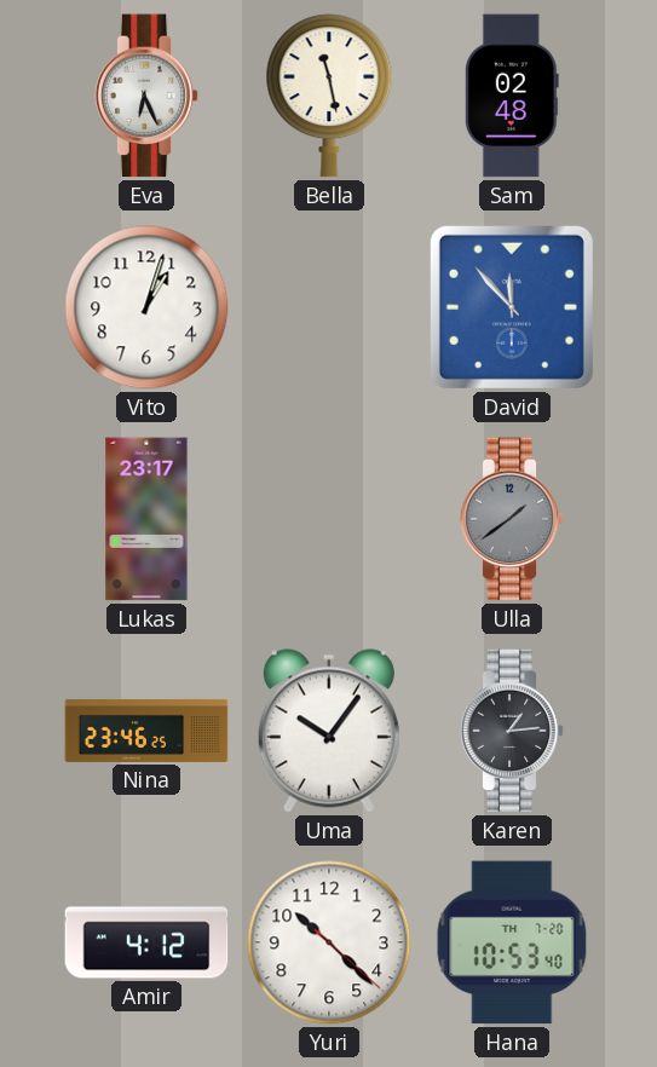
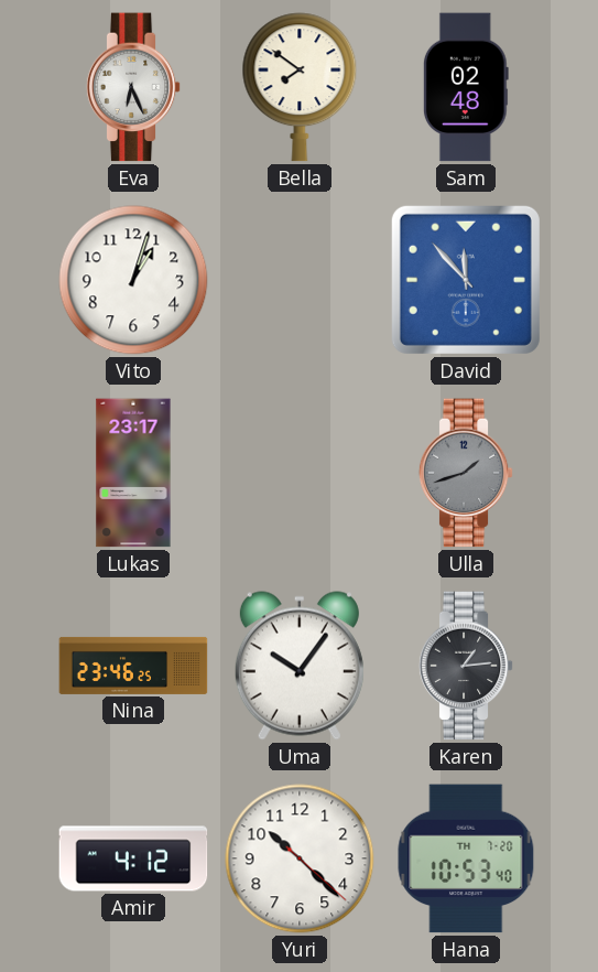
Bella: 11:28 -> 7:51
Ulla: 1:39 -> 1:42
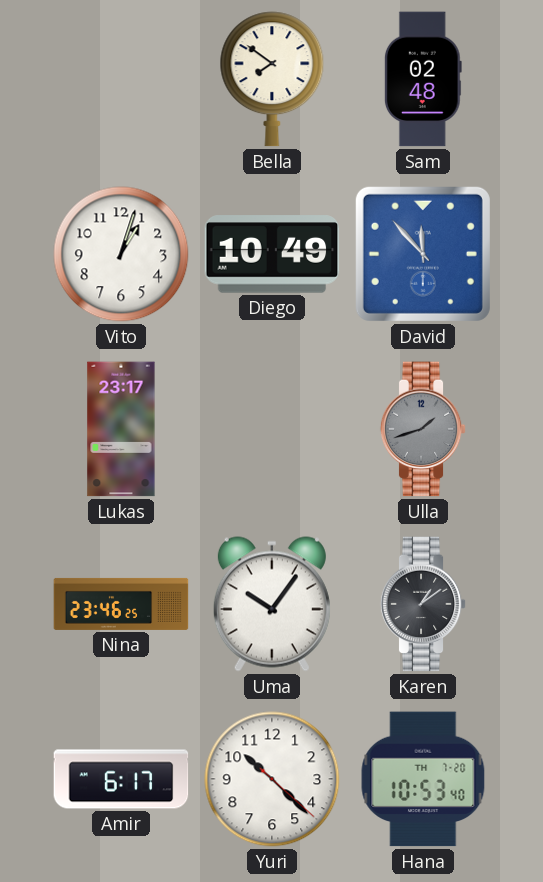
Eva: 6:26 -> none
Diego: none -> 10:49
Karen: 1:14 -> 1:09
Amir: 4:12 -> 6:17
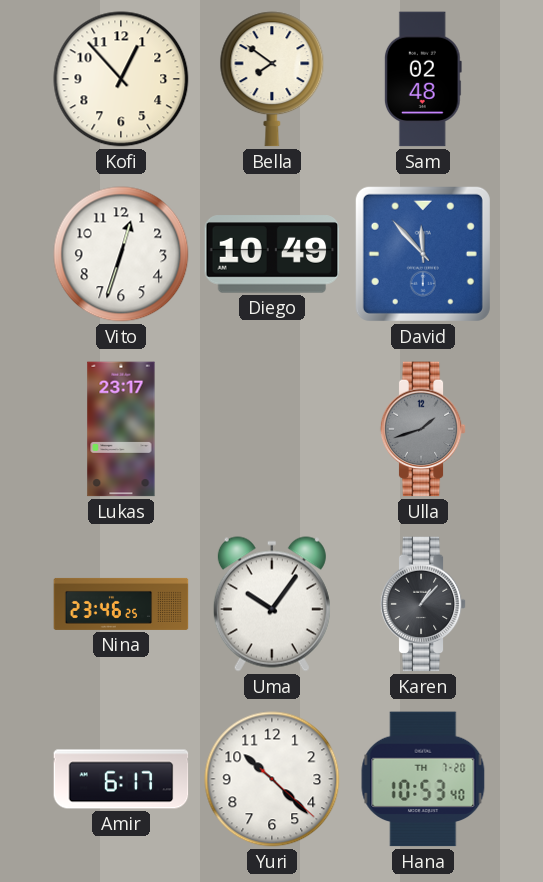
Kofi: none -> 12:53
Vito: 1:03 -> 12:33
Karen: 1:09 -> 1:07
